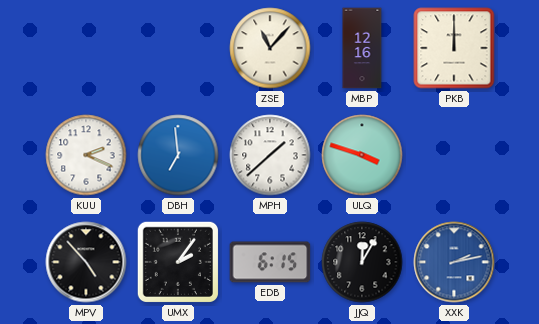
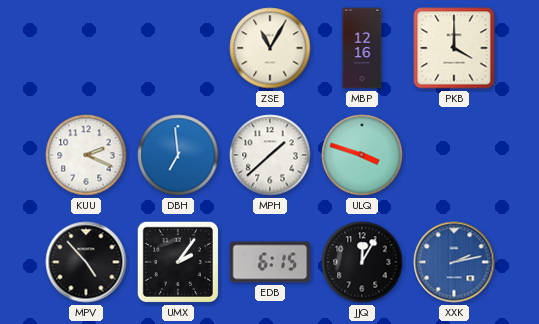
ZSE: 11:07 -> 11:05
PKB: 12:00 -> 4:00
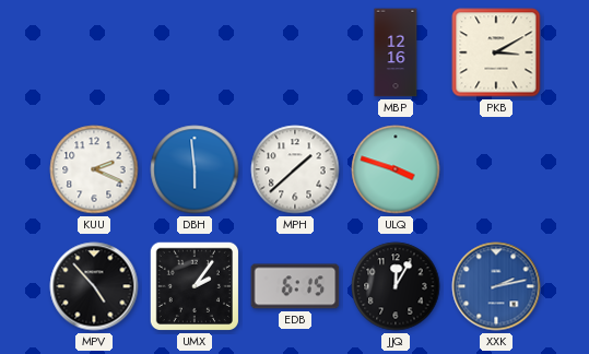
ZSE: 11:05 -> none
PKB: 4:00 -> 3:10
DBH: 6:59 -> 5:59
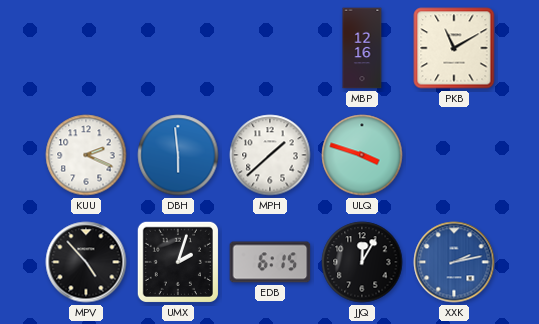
PKB: 3:10 -> 11:10
UMX: 2:06 -> 2:03
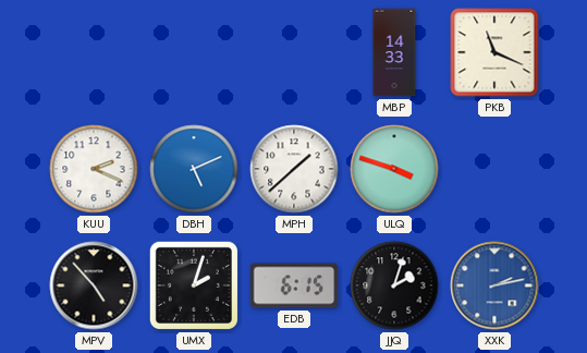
MBP: 12:16 -> 14:33
PKB: 11:10 -> 11:19
DBH: 5:59 -> 5:11
JJQ: 12:05 -> 2:03
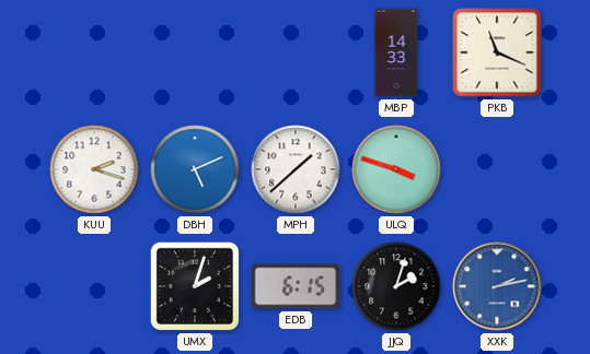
KUU: 2:19 -> 2:18
MPV: 4:53 -> none
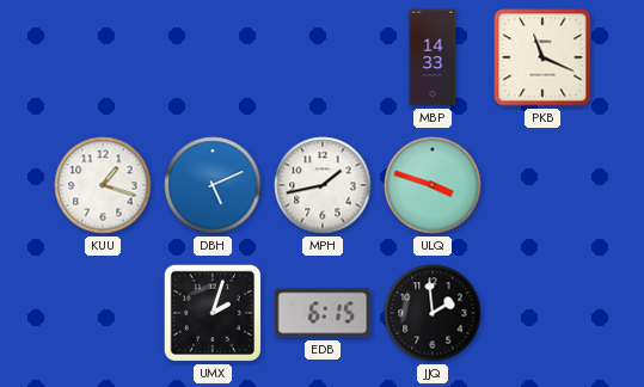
KUU: 2:18 -> 1:18
MPH: 1:38 -> 1:43
JJQ: 2:03 -> 1:59
XXK: 2:13 -> none
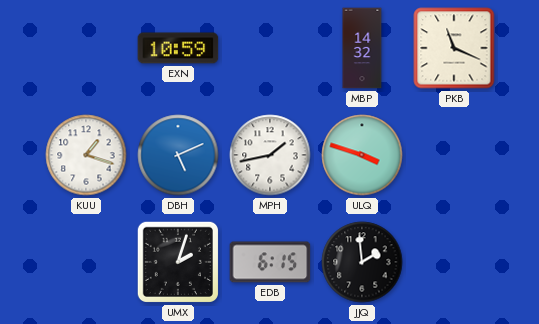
EXN: none -> 10:59
MBP: 14:33 -> 14:32
